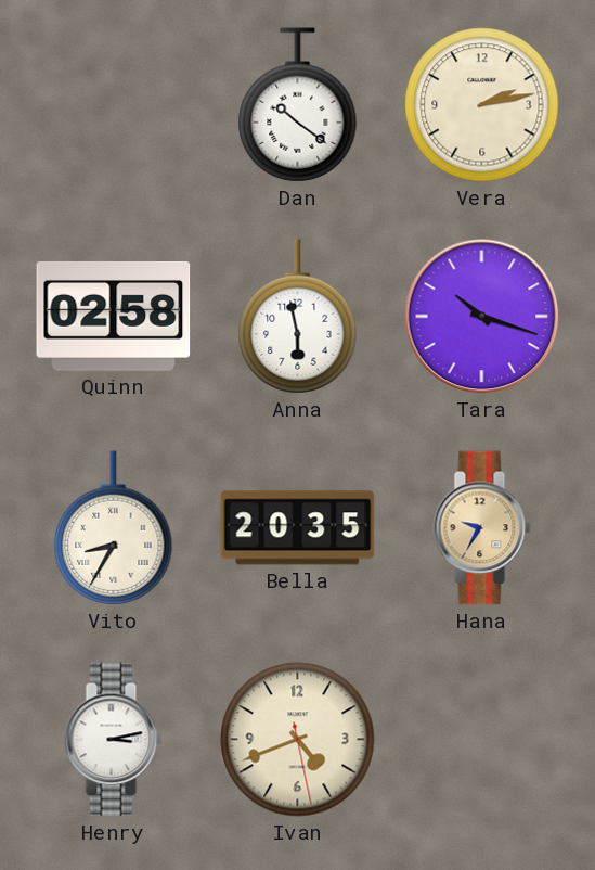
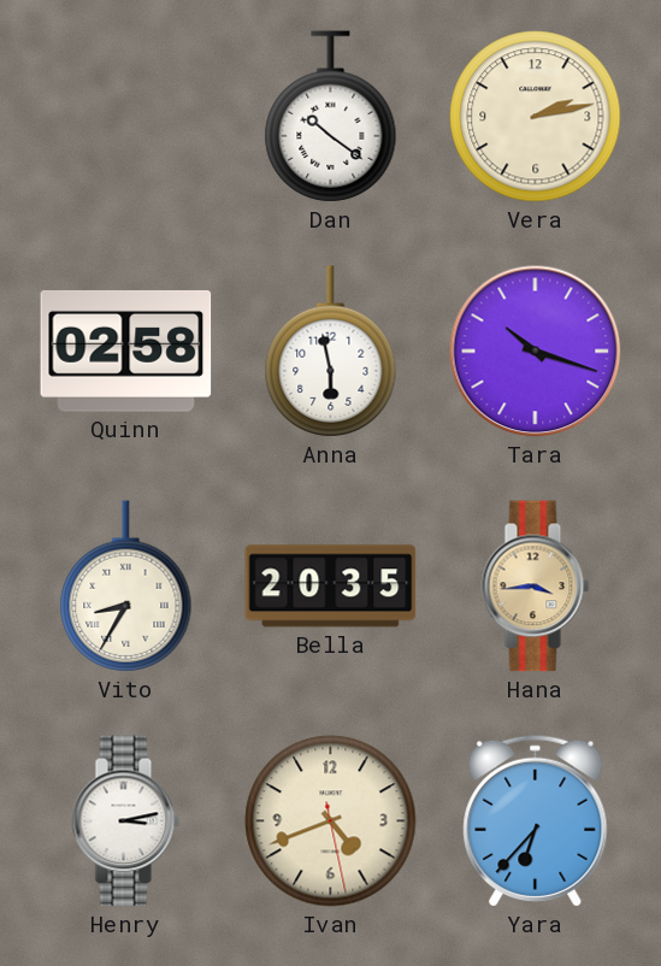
Hana: 9:35 -> 3:44
Yara: none -> 6:37
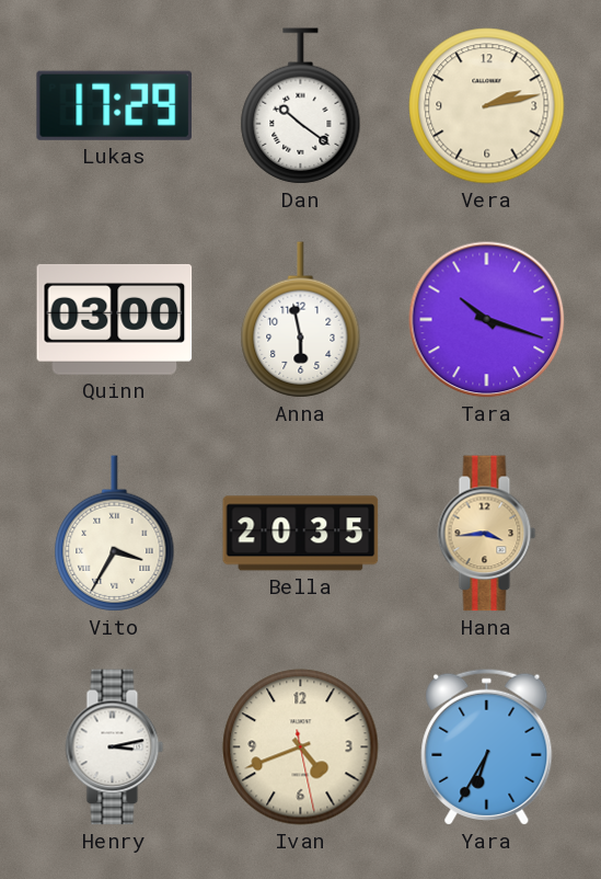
Lukas: none -> 17:29
Quinn: 02:58 -> 03:00
Vito: 8:35 -> 3:35
Yara: 6:37 -> 6:35
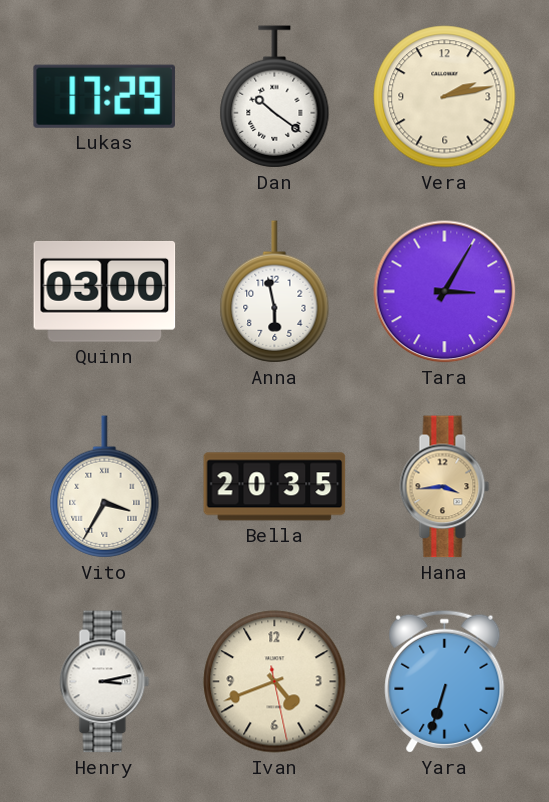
Tara: 10:18 -> 3:05
Yara: 6:35 -> 6:33
